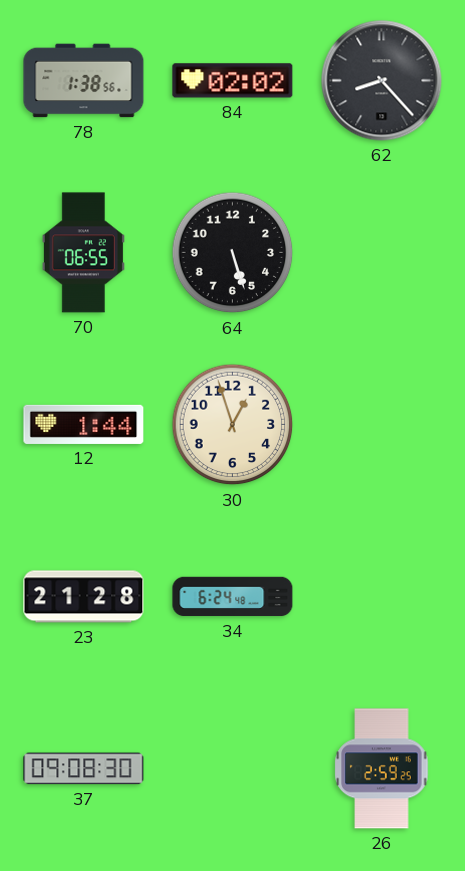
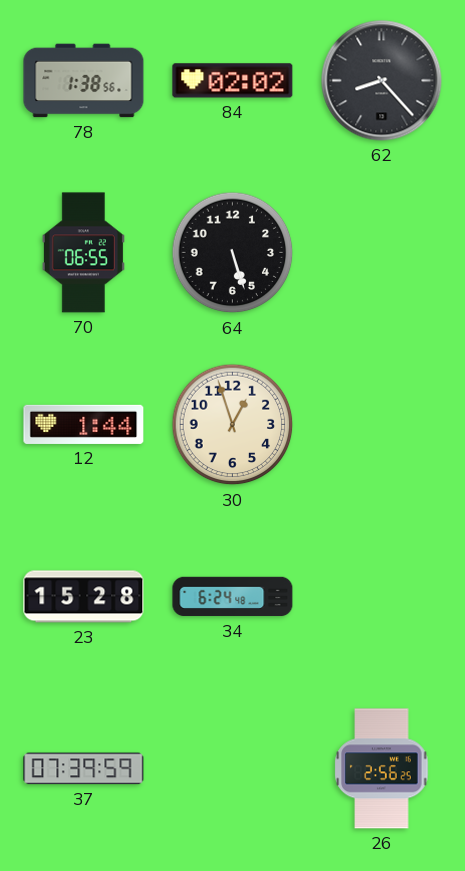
23: 21:28 -> 15:28
37: 09:08 -> 07:39
26: 2:59 -> 2:56
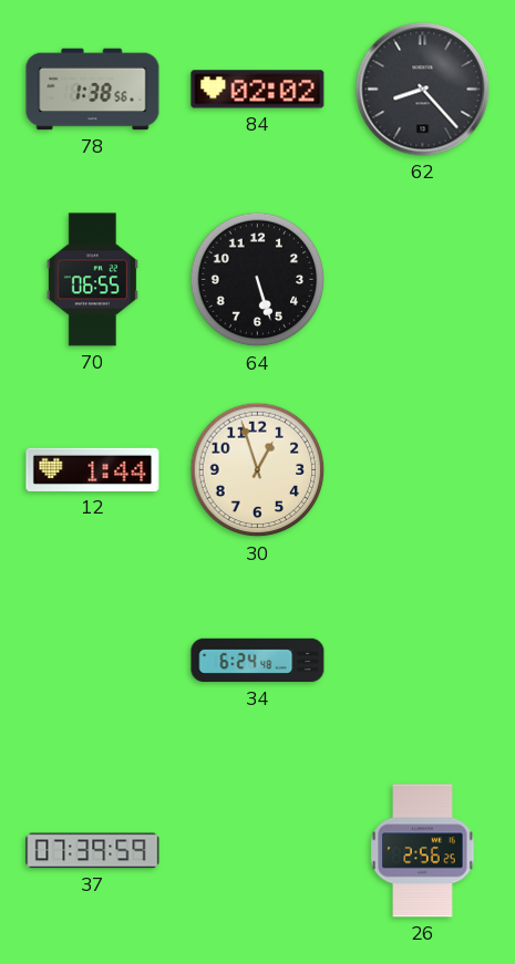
23: 15:28 -> none
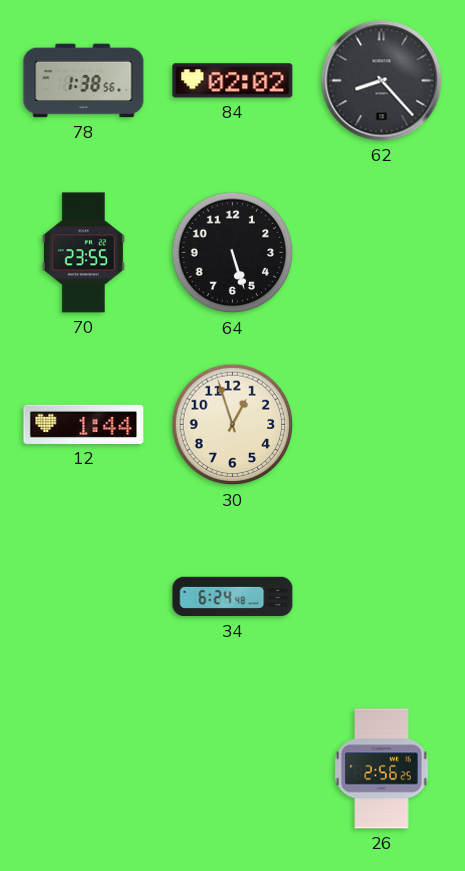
70: 06:55 -> 23:55
37: 07:39 -> none
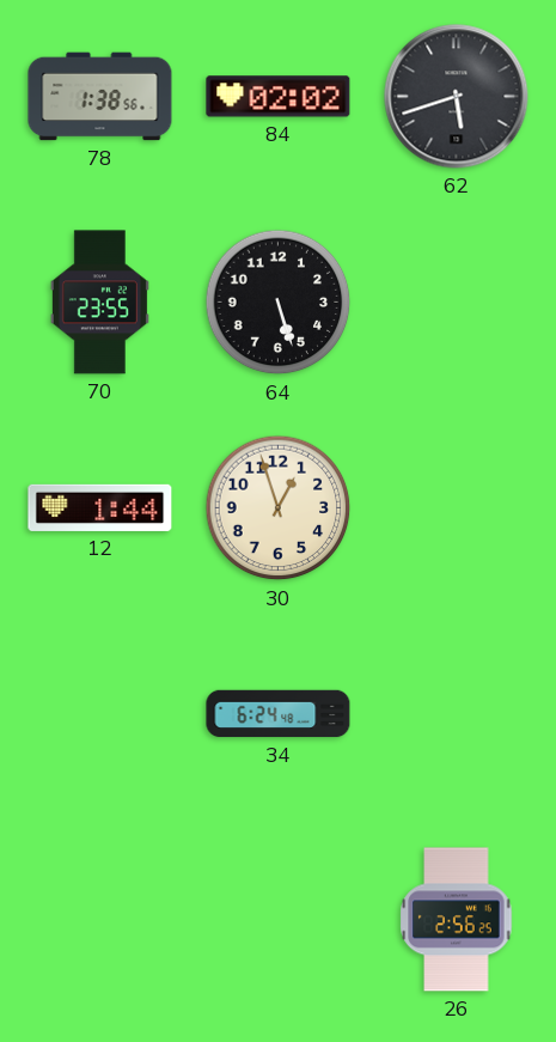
62: 8:23 -> 5:42
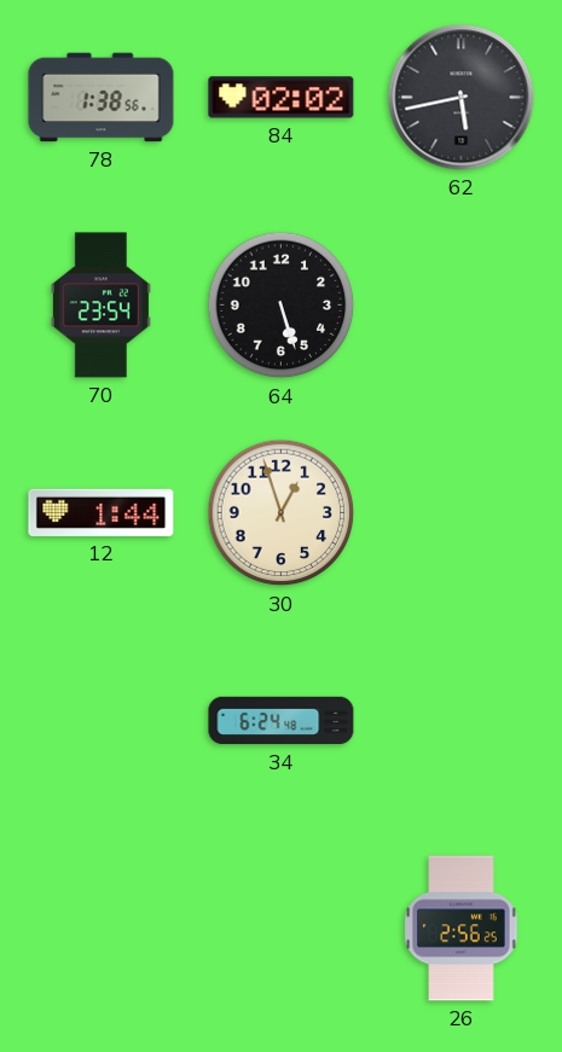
62: 5:42 -> 5:43
70: 23:55 -> 23:54
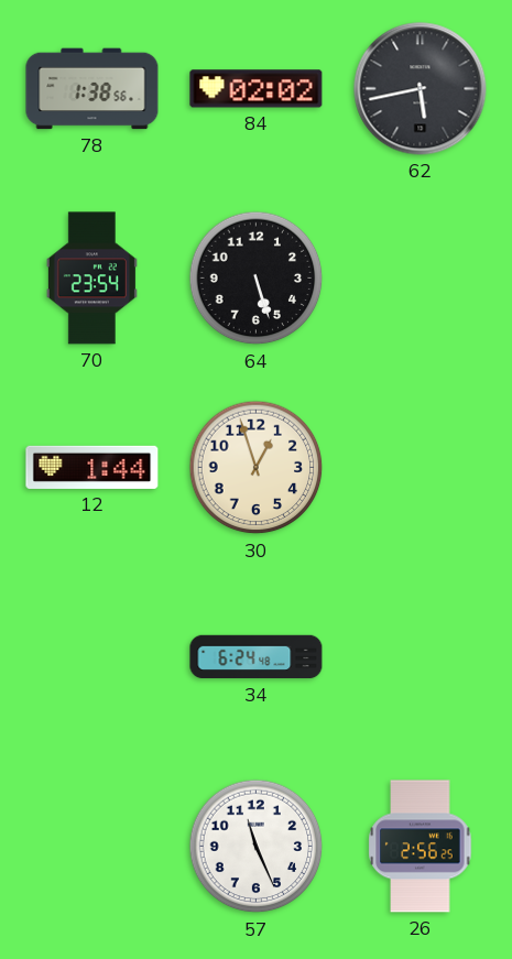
57: none -> 11:26
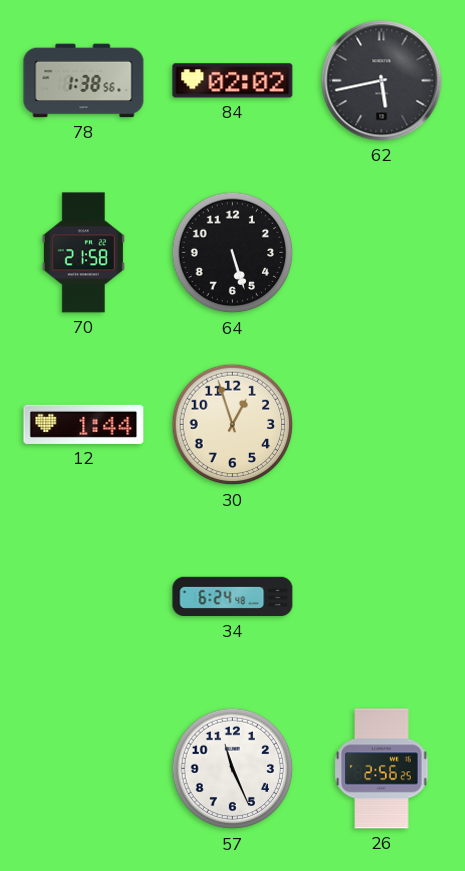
70: 23:54 -> 21:58
